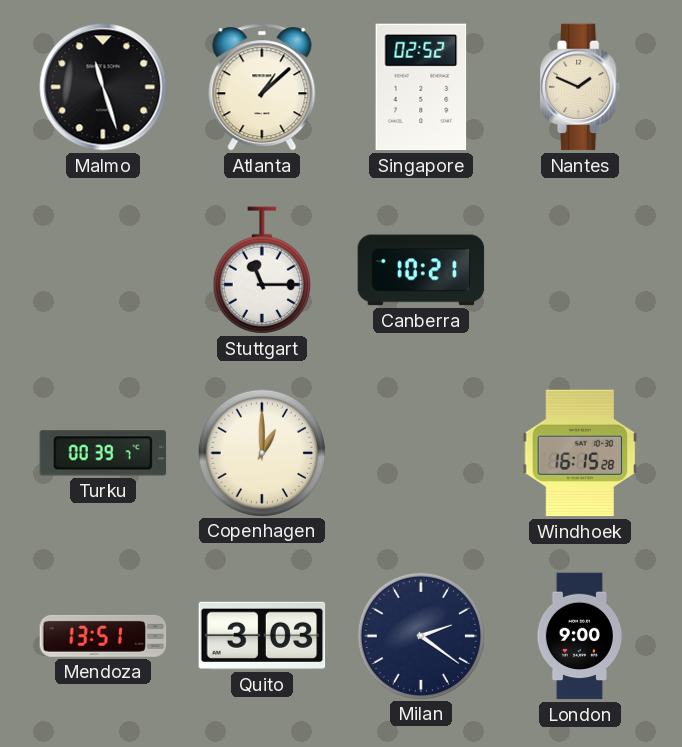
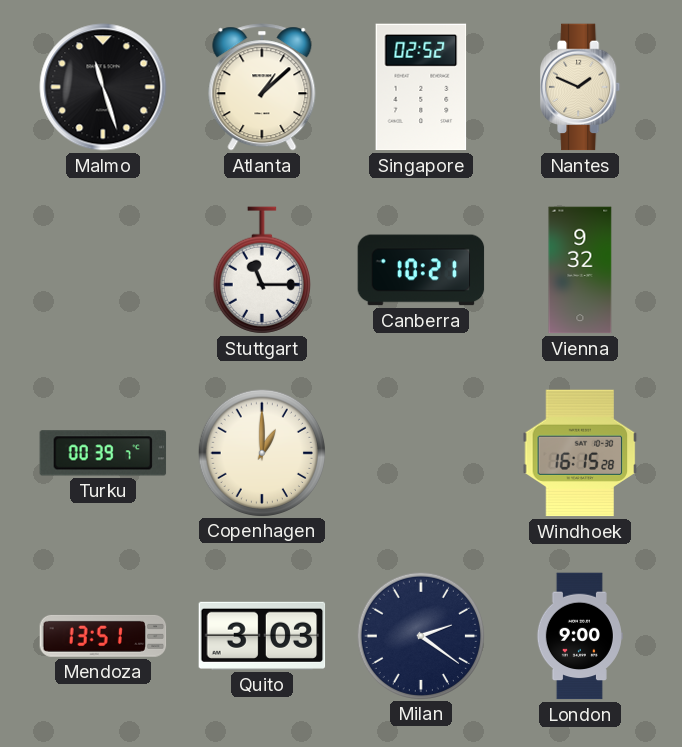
Vienna: none -> 9:32
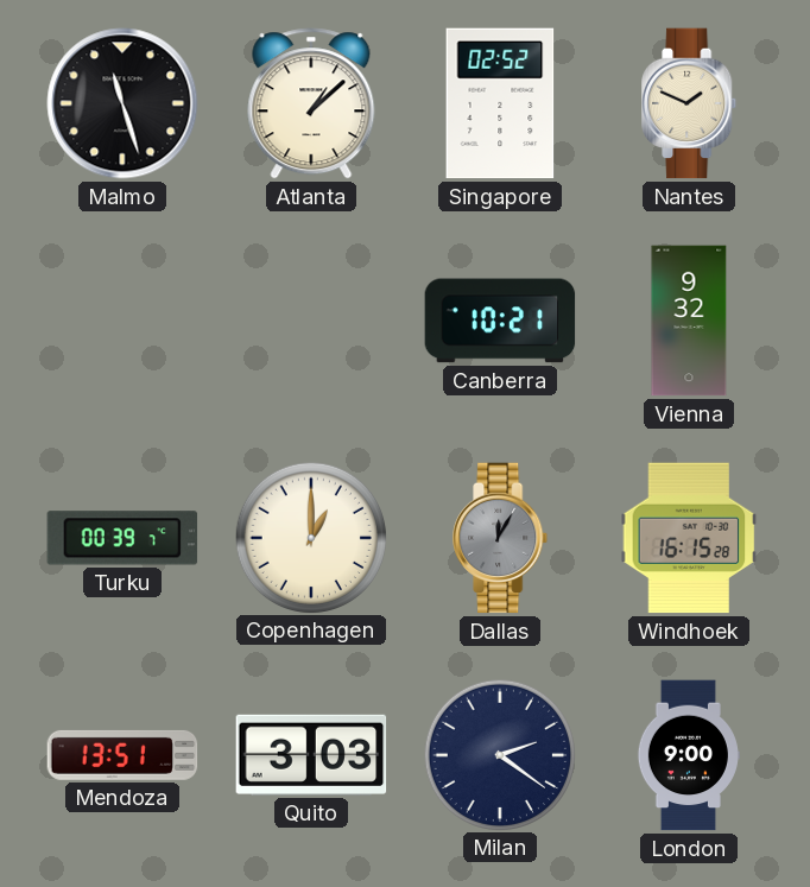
Stuttgart: 11:15 -> none
Dallas: none -> 12:05
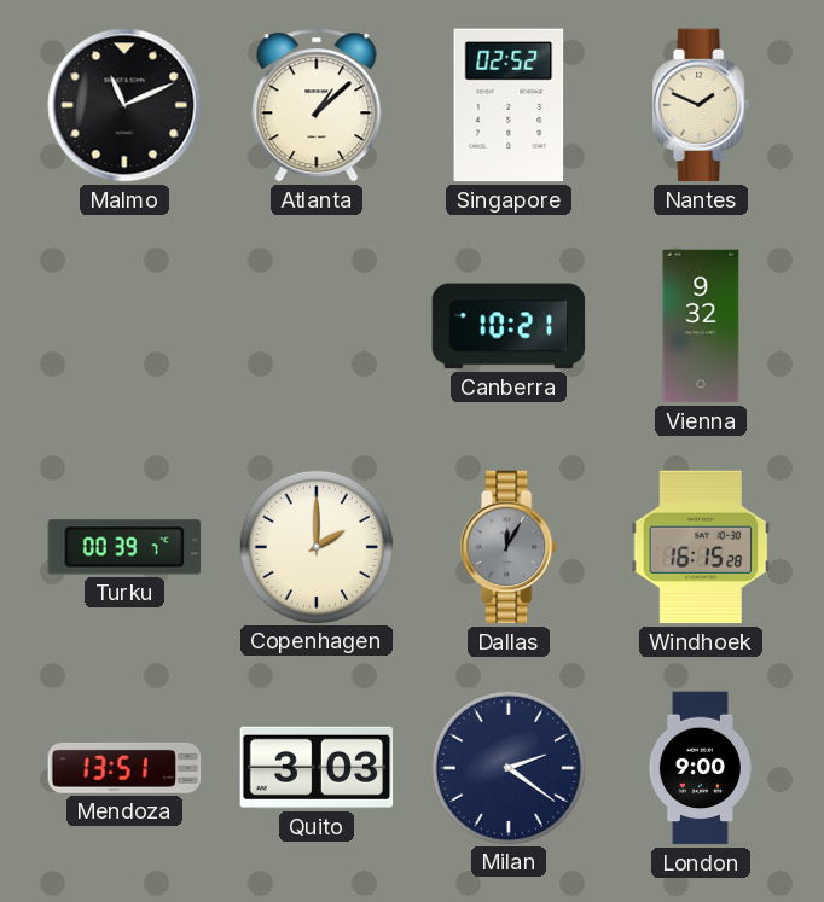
Malmo: 11:27 -> 11:11
Copenhagen: 1:00 -> 2:00
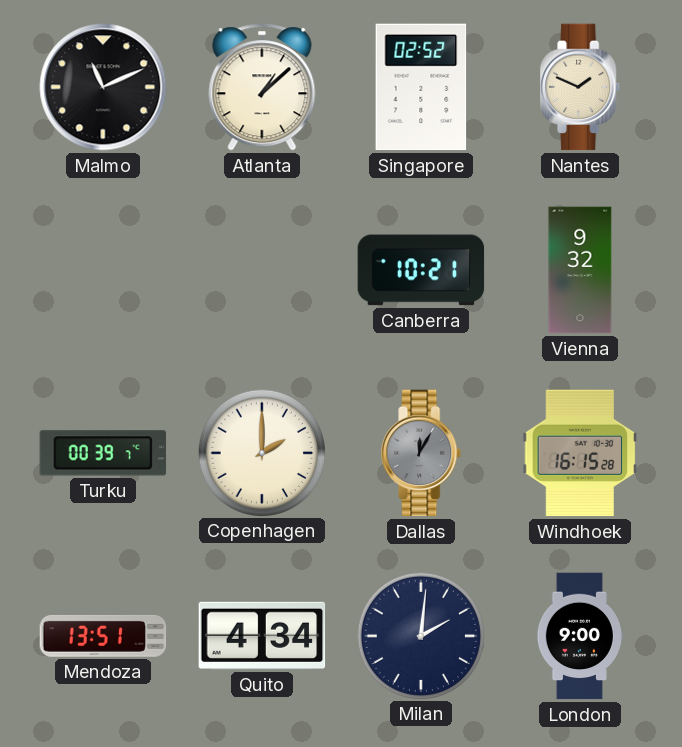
Quito: 3:03 -> 4:34
Milan: 2:21 -> 2:01
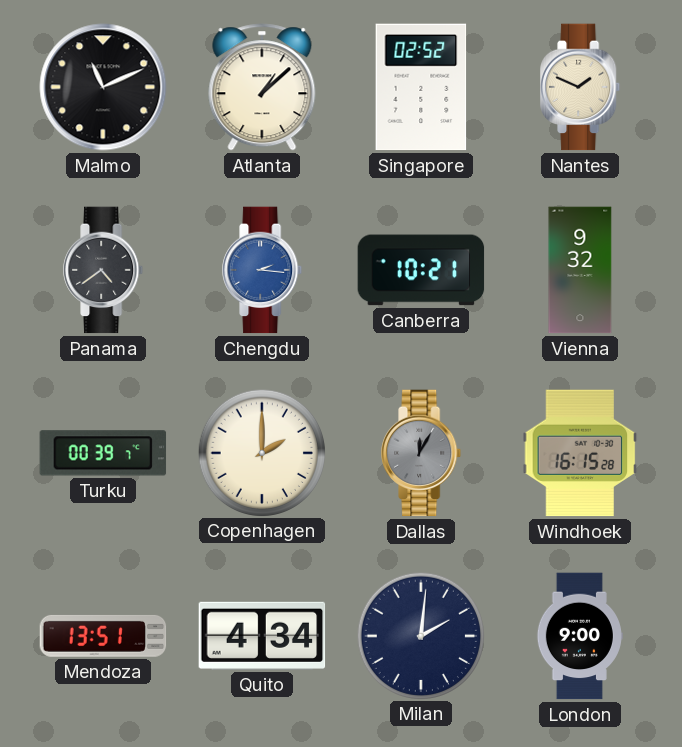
Panama: none -> 4:39
Chengdu: none -> 2:16
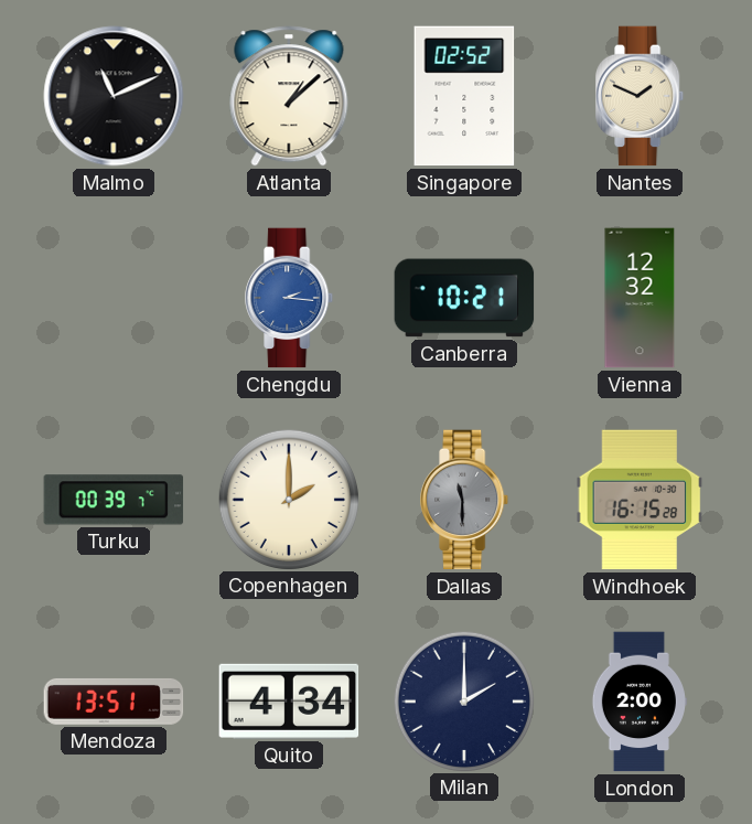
Panama: 4:39 -> none
Vienna: 9:32 -> 12:32
Dallas: 12:05 -> 11:30
Milan: 2:01 -> 2:00
London: 9:00 -> 2:00
